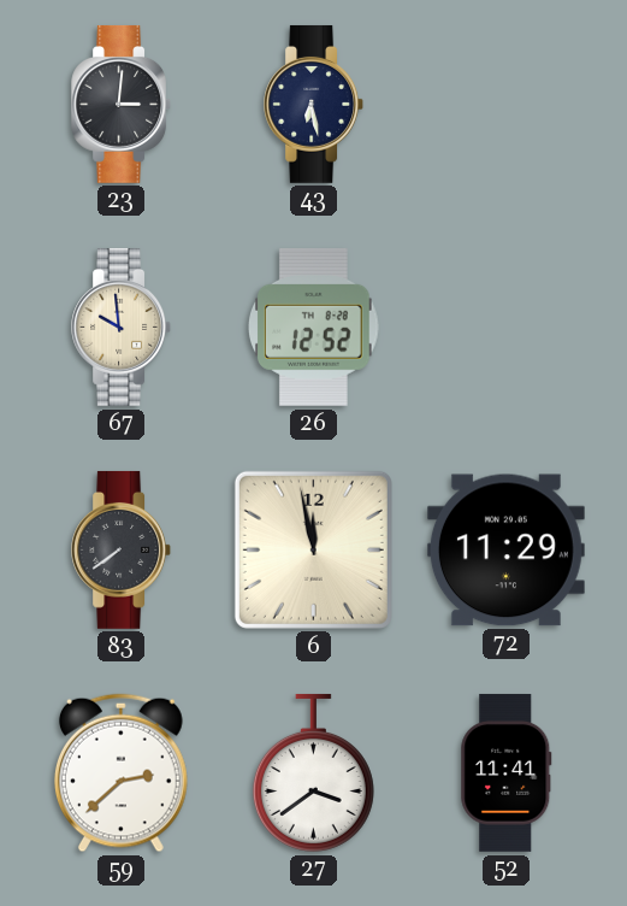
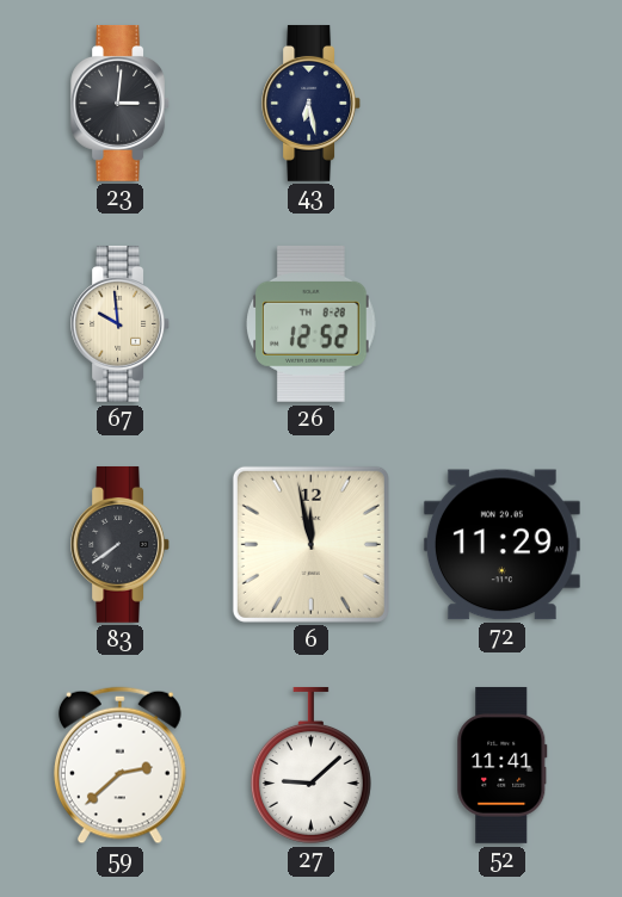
27: 3:39 -> 9:08
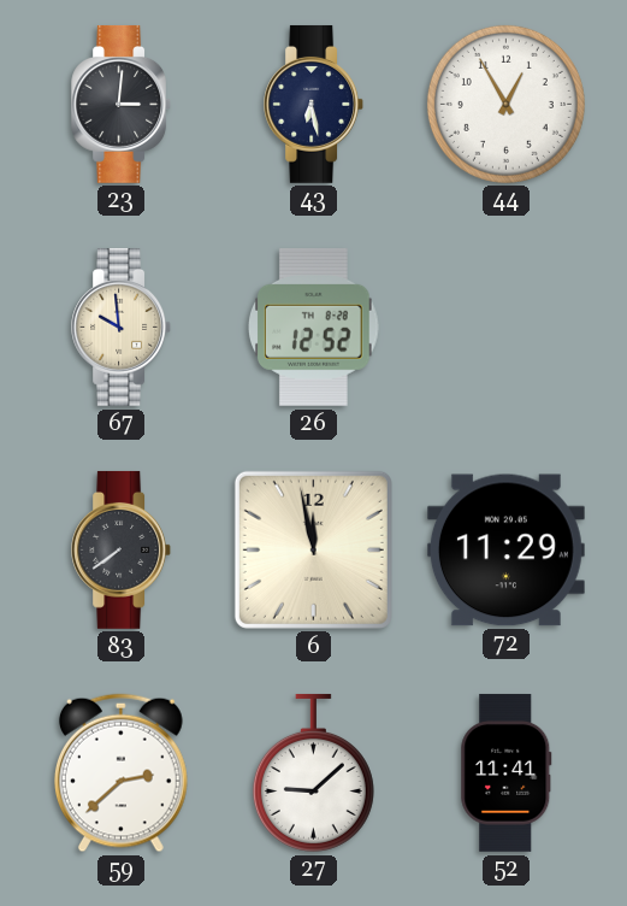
44: none -> 12:55
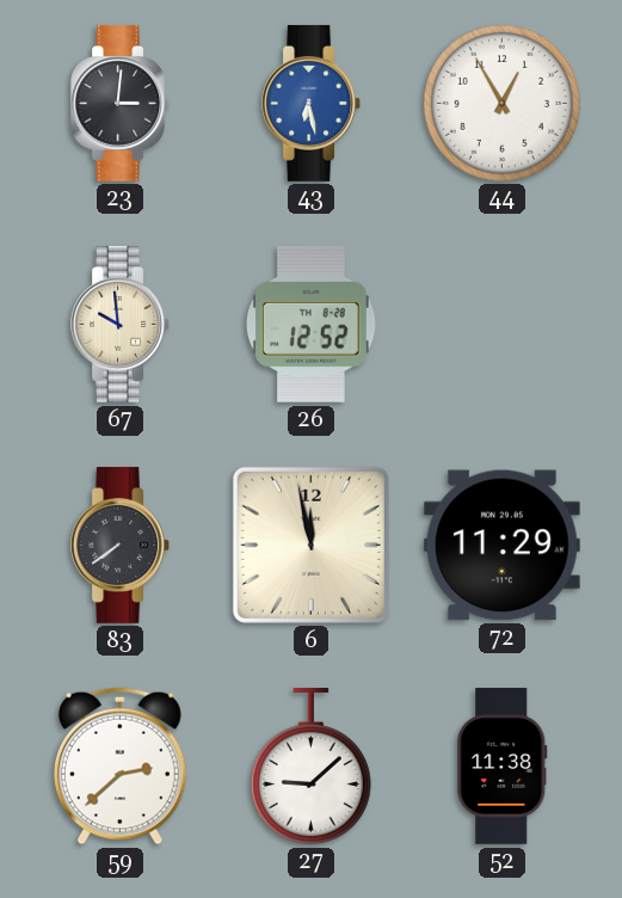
43 dial: navy -> blue
52: 11:41 -> 11:38
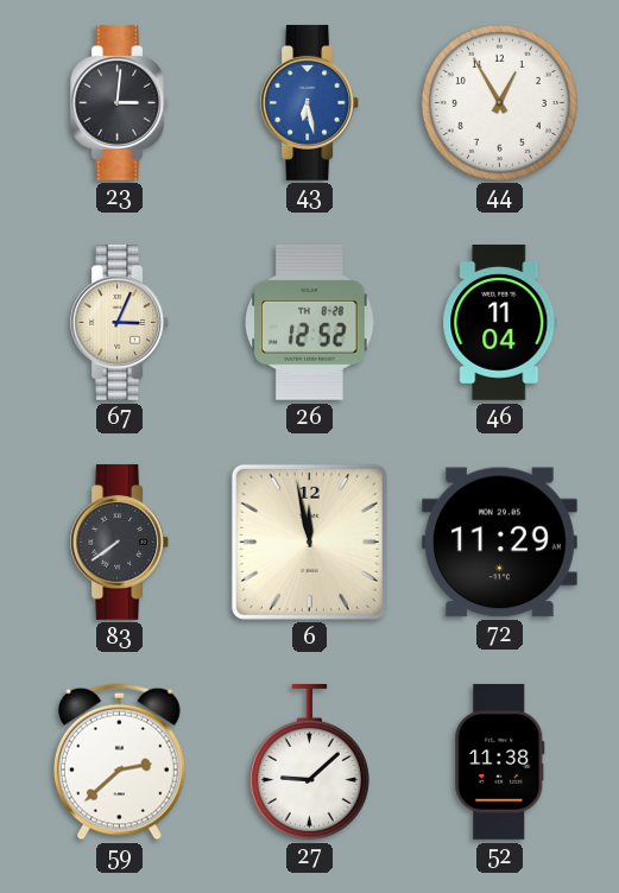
67: 9:59 -> 3:04
46: none -> 11:04
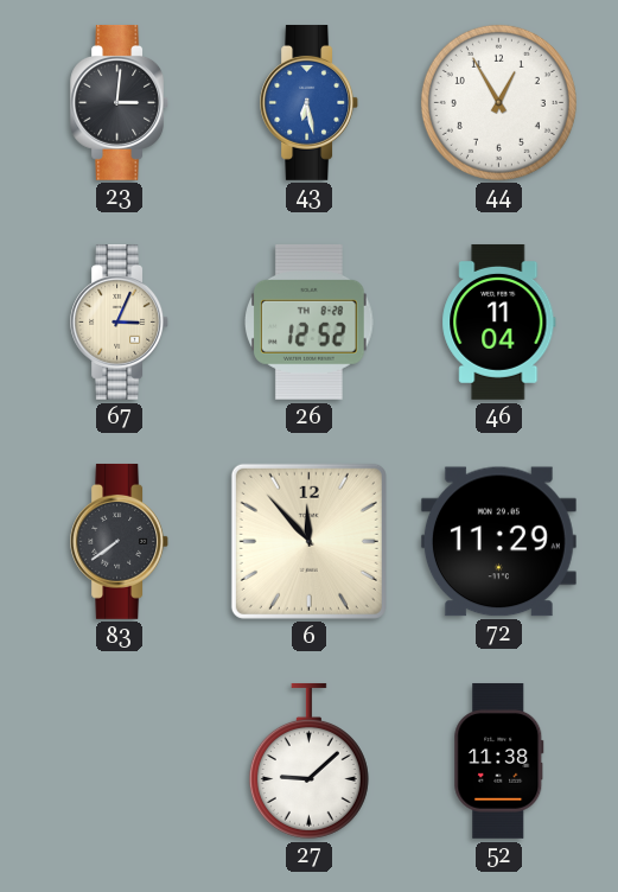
6: 11:58 -> 11:53
59: 2:38 -> none
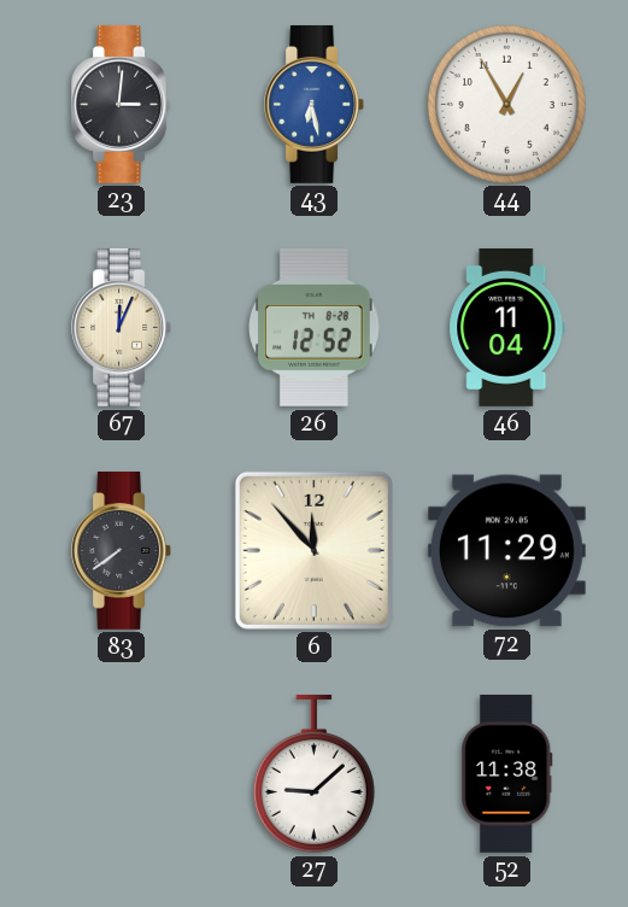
67: 3:04 -> 12:04
